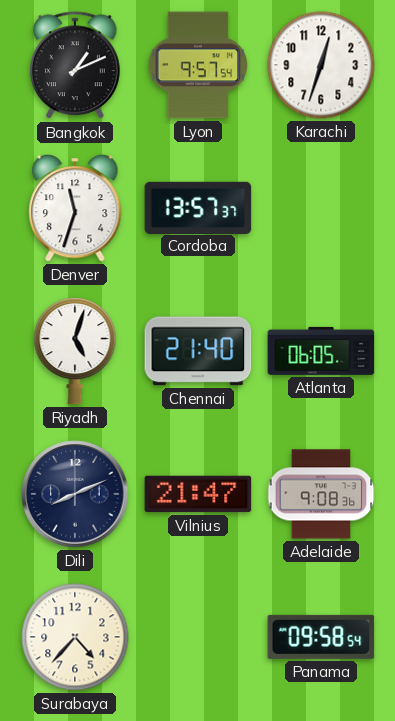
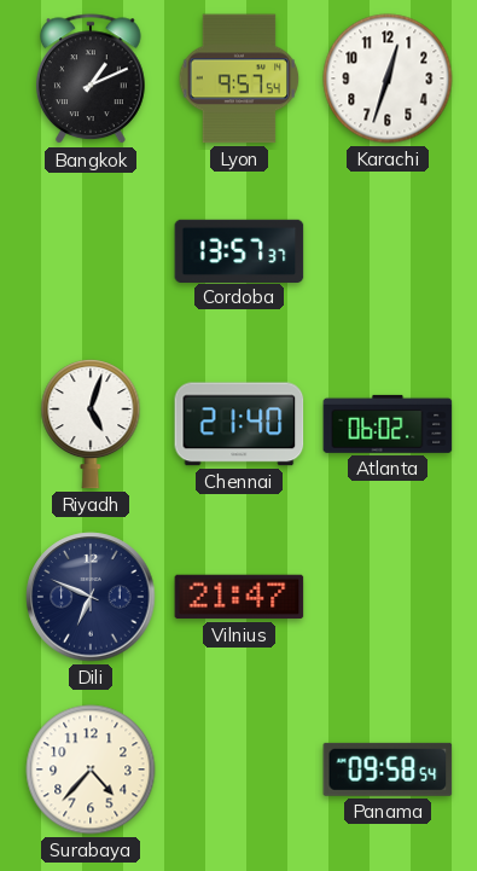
Denver: 11:33 -> none
Atlanta: 06:05 -> 06:02
Dili: 8:11 -> 6:49
Adelaide: 9:08 -> none
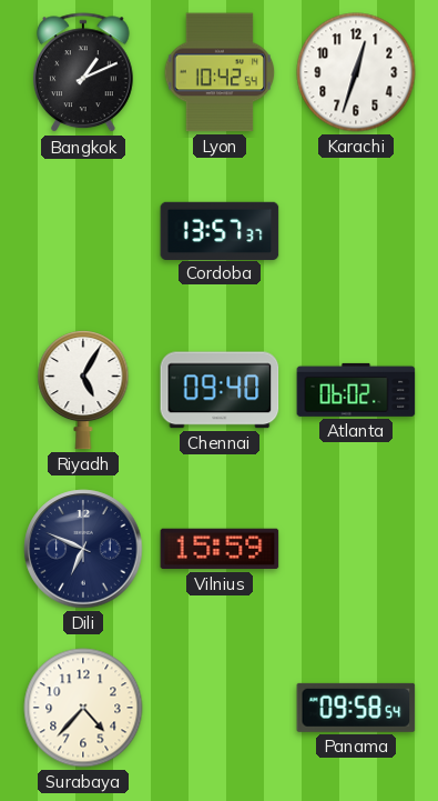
Lyon: 9:57 -> 10:42
Riyadh: 5:03 -> 5:05
Chennai: 21:40 -> 09:40
Vilnius: 21:47 -> 15:59
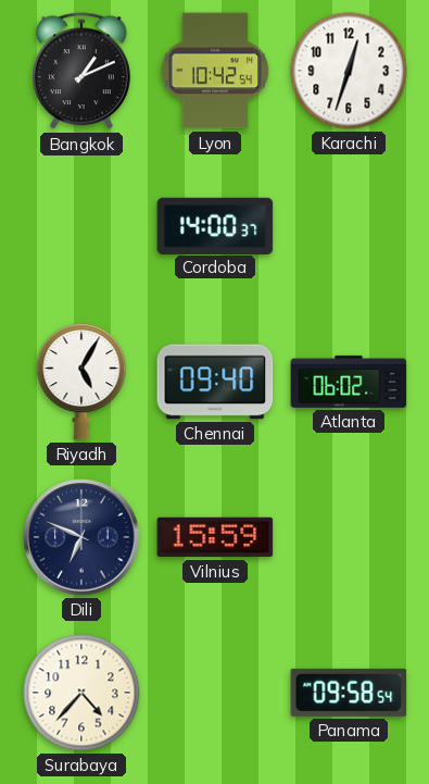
Cordoba: 13:57 -> 14:00
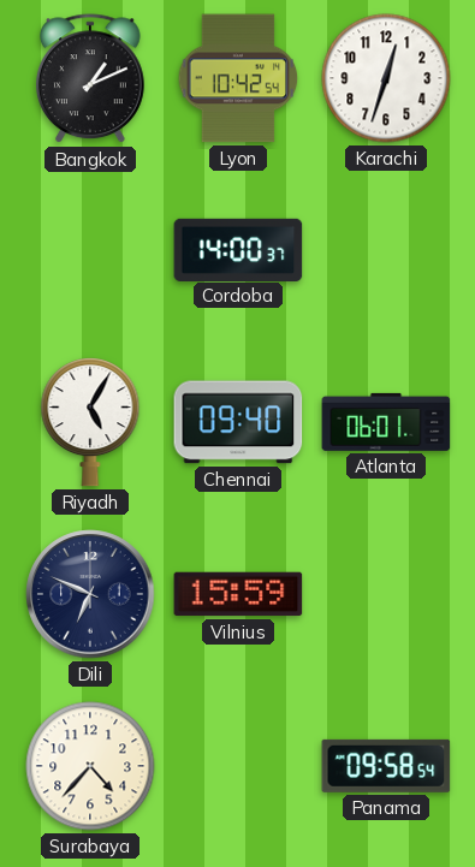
Atlanta: 06:02 -> 06:01
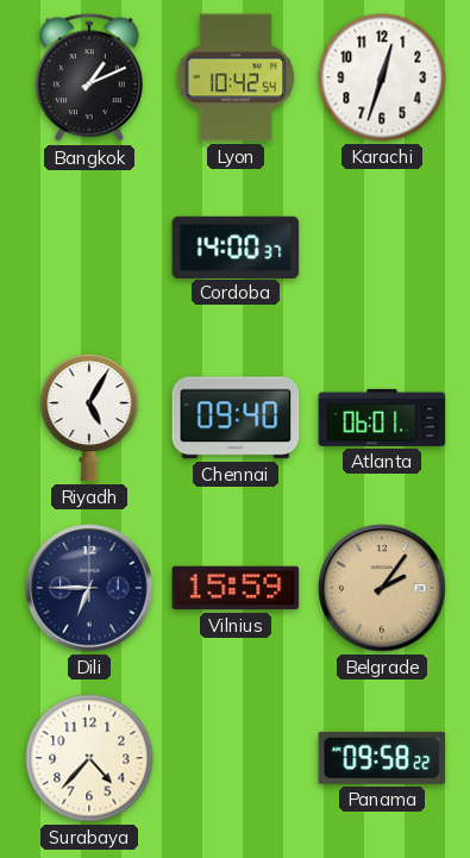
Dili: 6:49 -> 6:45
Belgrade: none -> 2:06
Panama: 09:58:54 -> 09:58:22
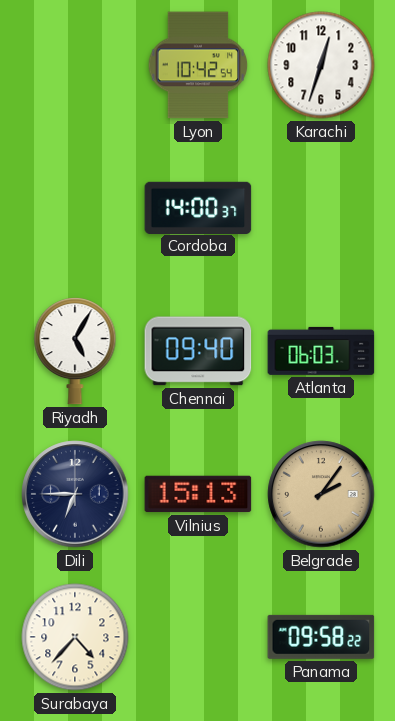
Bangkok: 1:11 -> none
Atlanta: 06:01 -> 06:03
Vilnius: 15:59 -> 15:13
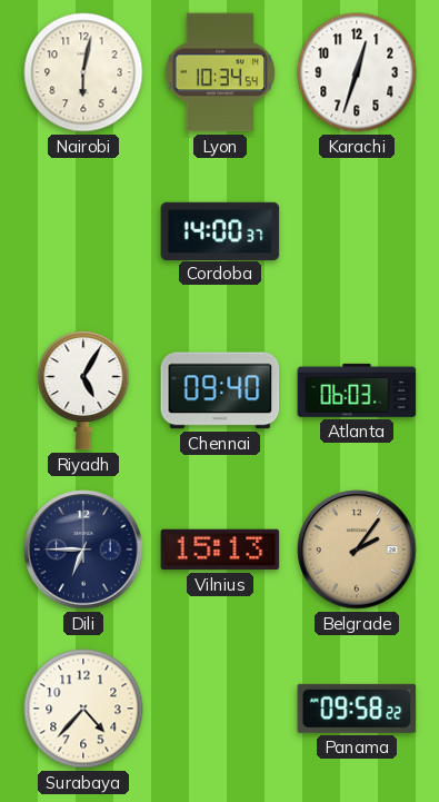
Nairobi: none -> 6:02
Lyon: 10:42 -> 10:34
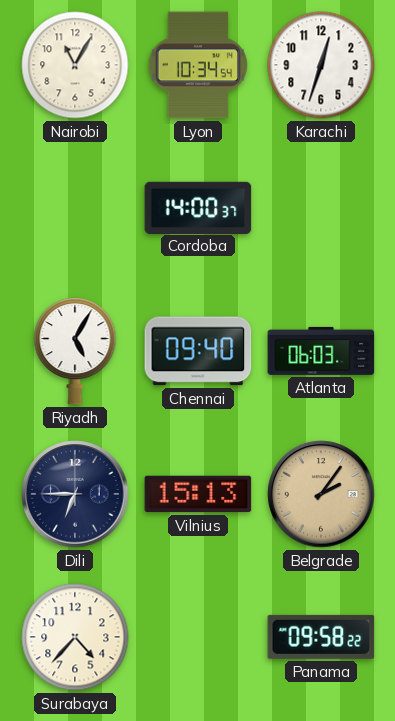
Nairobi: 6:02 -> 11:05
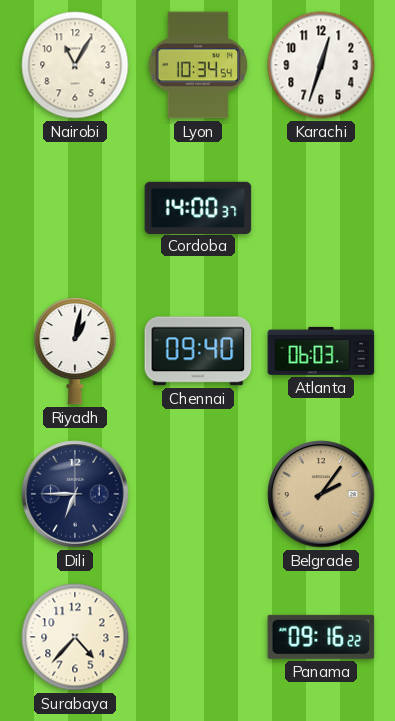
Riyadh: 5:05 -> 1:02
Vilnius: 15:13 -> none
Panama: 09:58 -> 09:16
